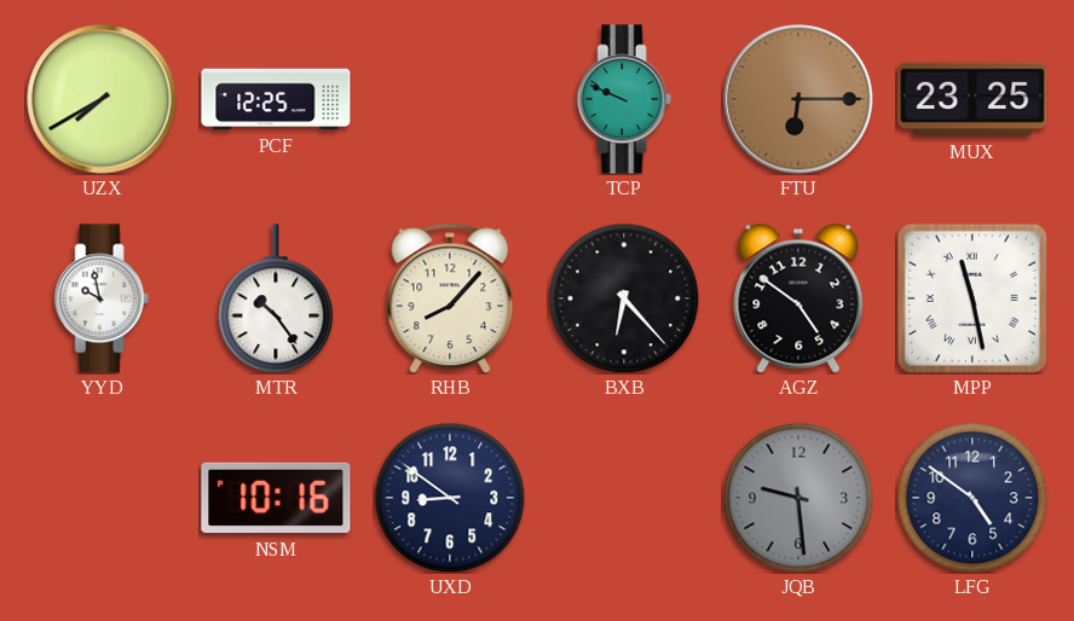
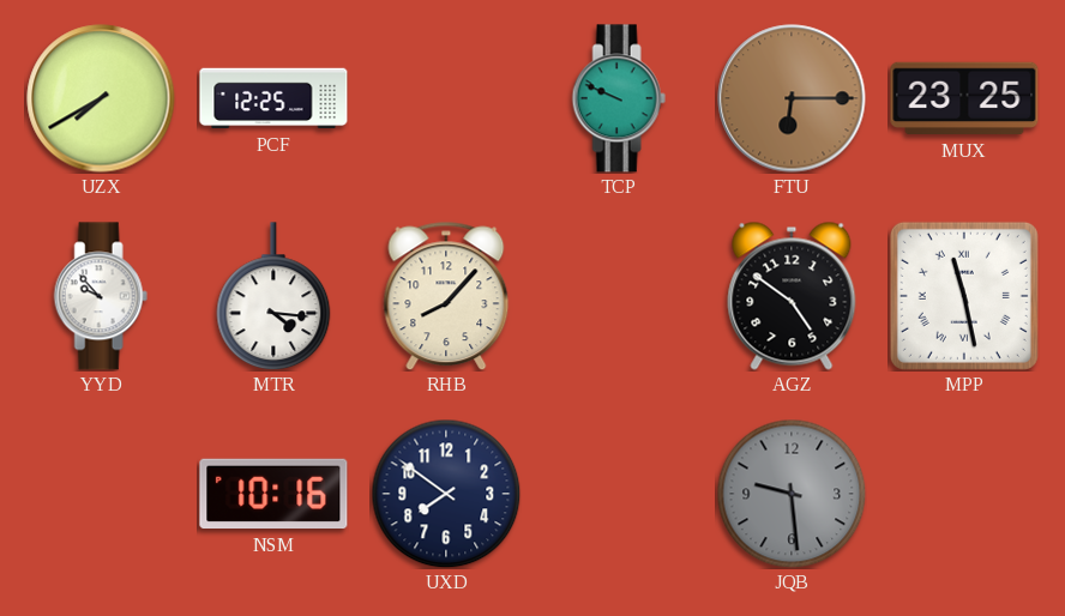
YYD: 9:58 -> 9:53
MTR: 10:24 -> 4:16
BXB: 6:23 -> none
UXD: 8:51 -> 7:51
LFG: 4:51 -> none
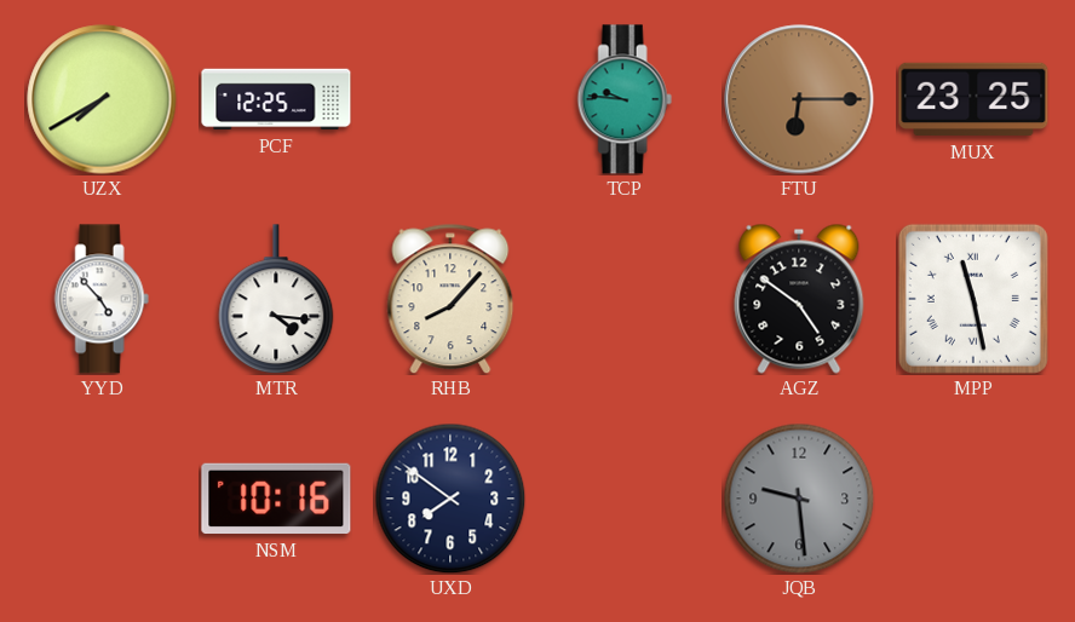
TCP: 9:49 -> 9:46
YYD: 9:53 -> 4:53
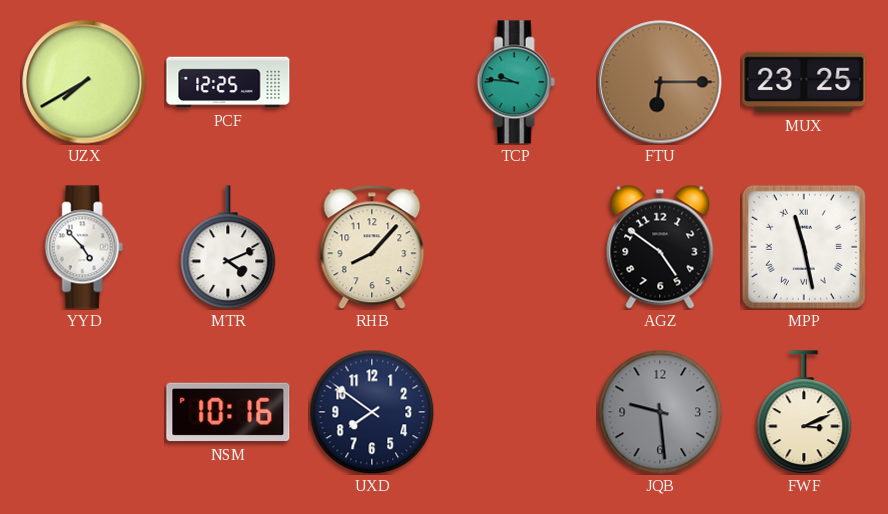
MTR: 4:16 -> 4:11
FWF: none -> 3:11
